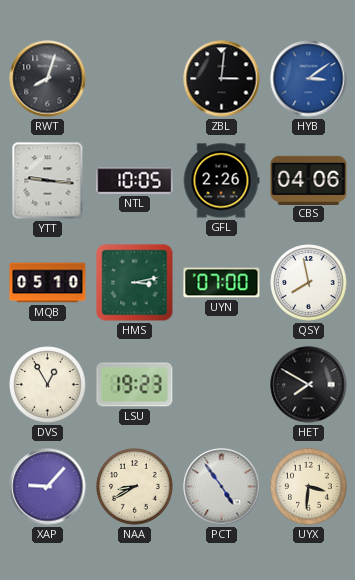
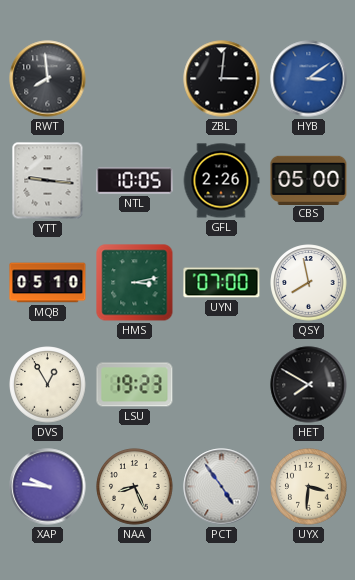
RWT: 8:03 -> 7:59
CBS: 04:06 -> 05:00
XAP: 9:07 -> 9:46
NAA: 8:40 -> 8:26
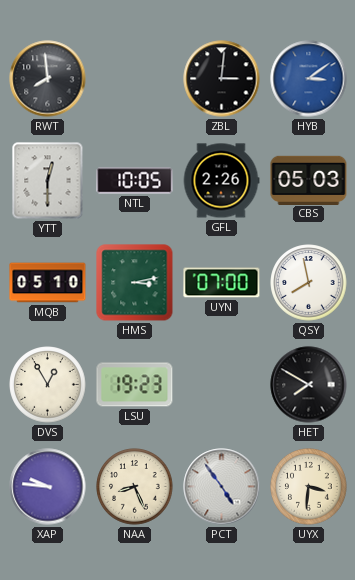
YTT: 9:16 -> 12:30
CBS: 05:00 -> 05:03
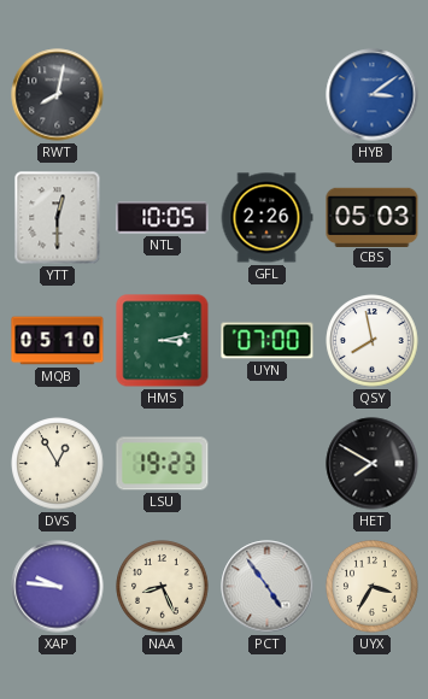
RWT: 7:59 -> 8:02
ZBL: 3:01 -> none
UYX: 3:31 -> 3:35
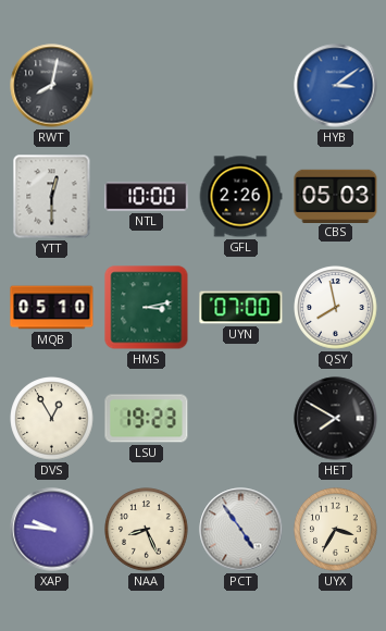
NTL: 10:05 -> 10:00
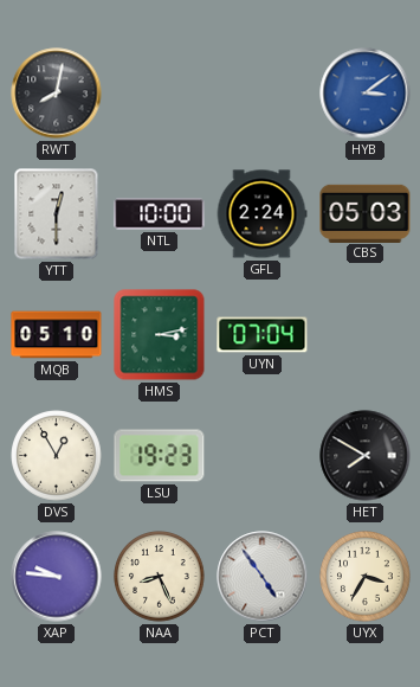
GFL: 2:26 -> 2:24
UYN: 07:00 -> 07:04
QSY: 7:58 -> none
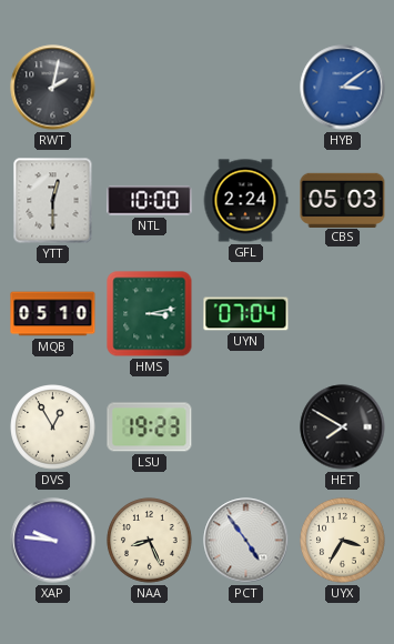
RWT: 8:02 -> 2:02
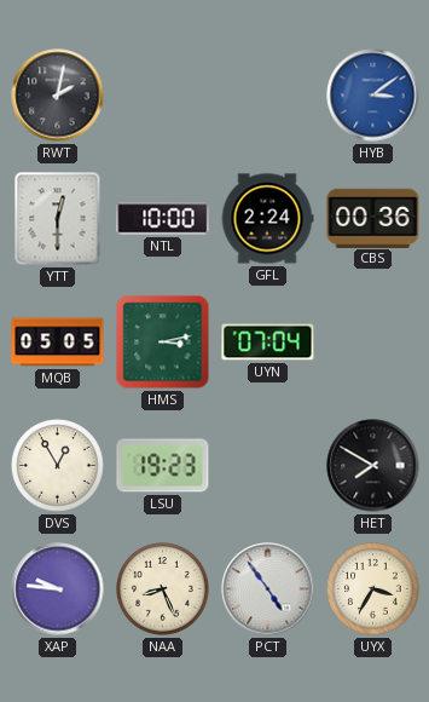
CBS: 05:03 -> 00:36
MQB: 05:10 -> 05:05
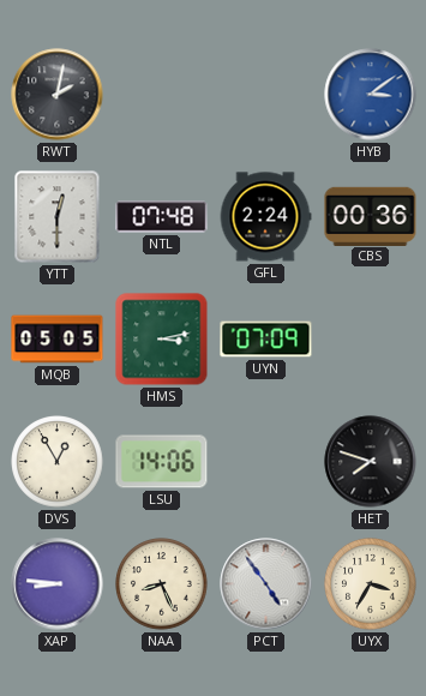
NTL: 10:00 -> 07:48
UYN: 07:04 -> 07:09
LSU: 19:23 -> 14:06
HET: 7:50 -> 7:48
XAP: 9:46 -> 8:46
